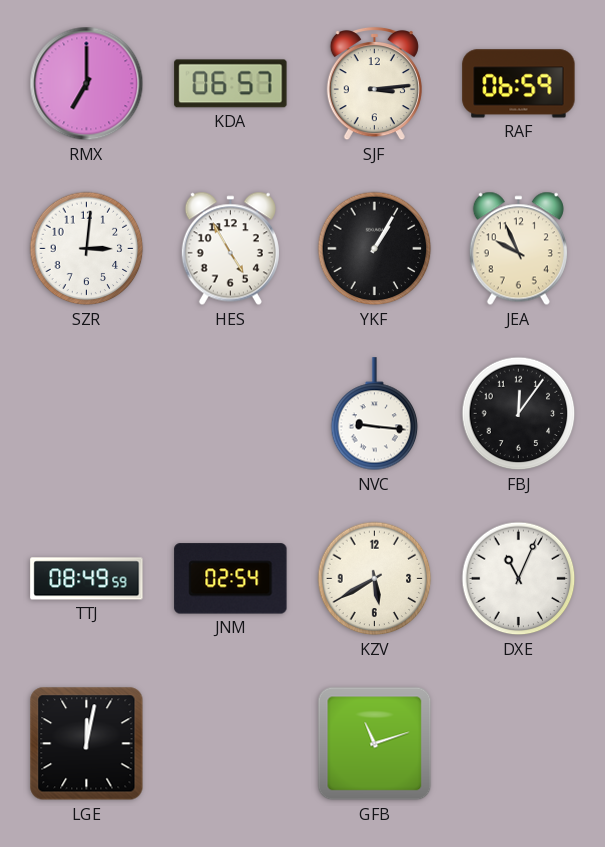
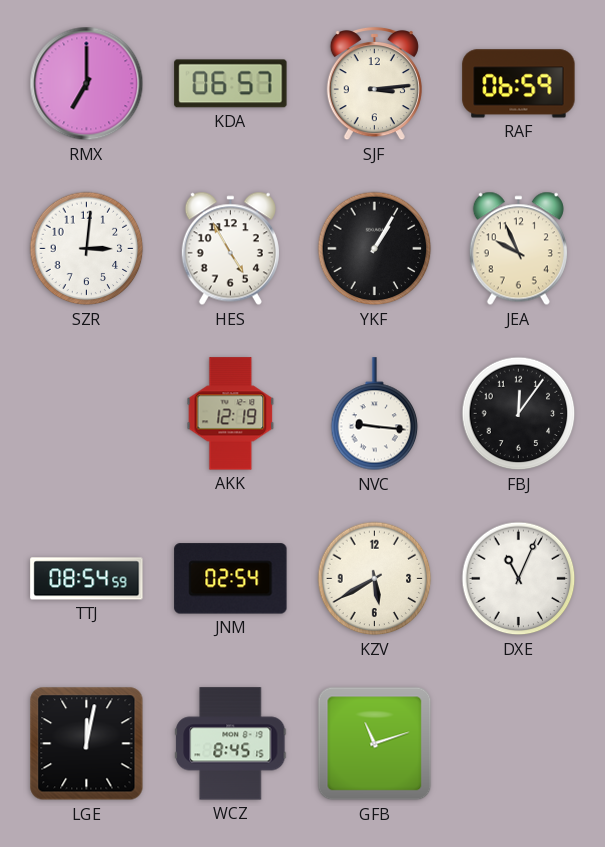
AKK: none -> 12:19
TTJ: 08:49 -> 08:54
WCZ: none -> 8:45
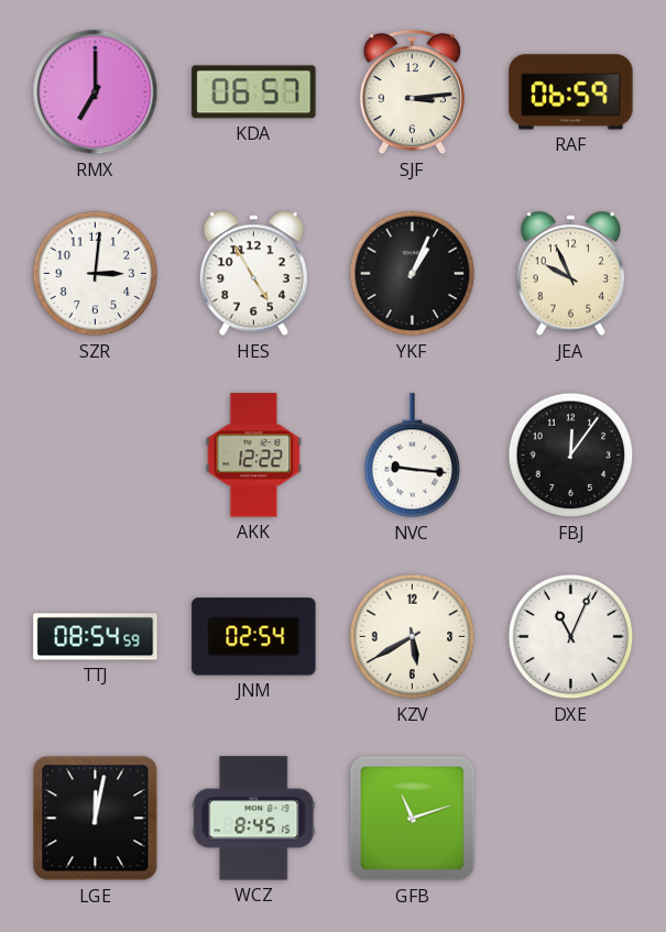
YKF: 1:05 -> 1:04
AKK: 12:19 -> 12:22
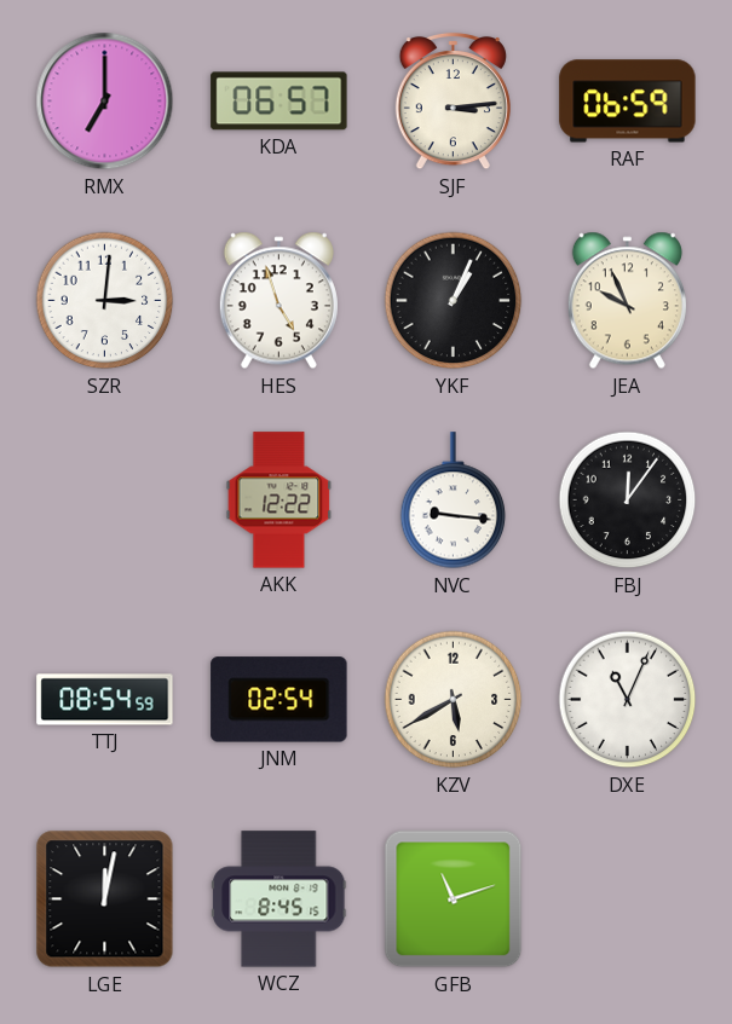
HES: 4:55 -> 4:57
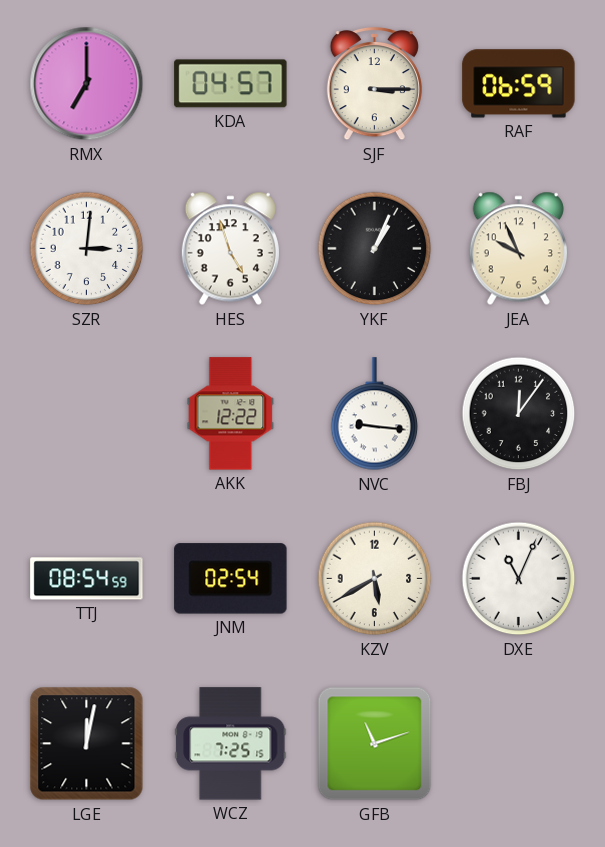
KDA: 06:57 -> 04:57
SJF: 3:14 -> 3:15
WCZ: 8:45 -> 7:25
